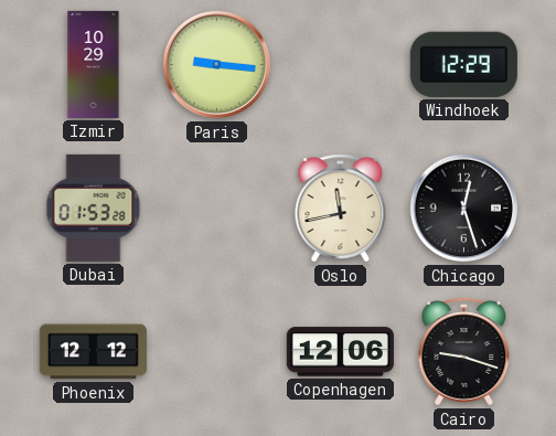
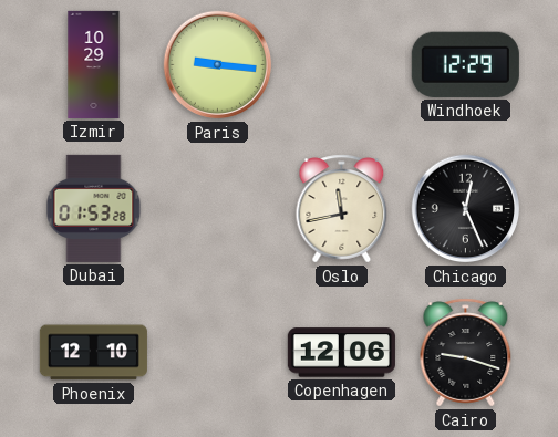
Chicago: 12:27 -> 12:26
Phoenix: 12:12 -> 12:10
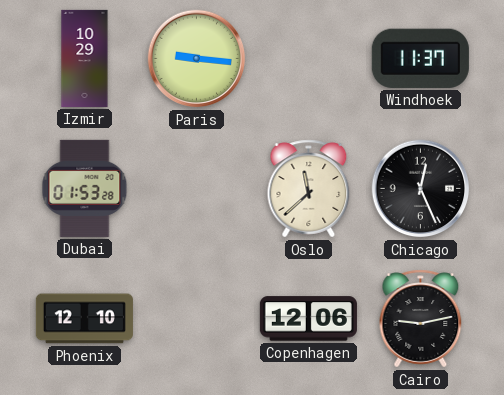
Windhoek: 12:29 -> 11:37
Oslo: 11:43 -> 11:38
Cairo: 9:18 -> 9:13
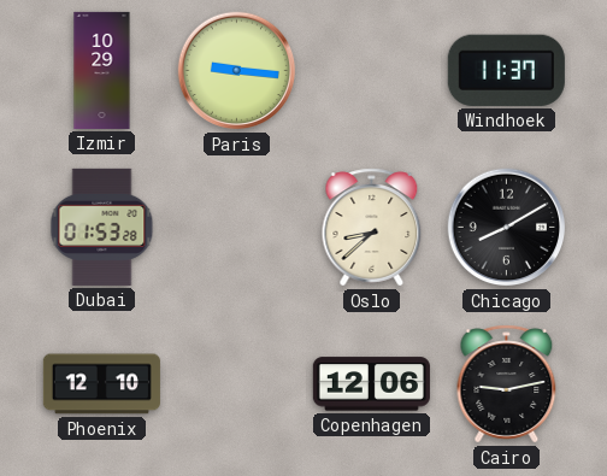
Oslo: 11:38 -> 8:38
Chicago: 12:26 -> 8:10
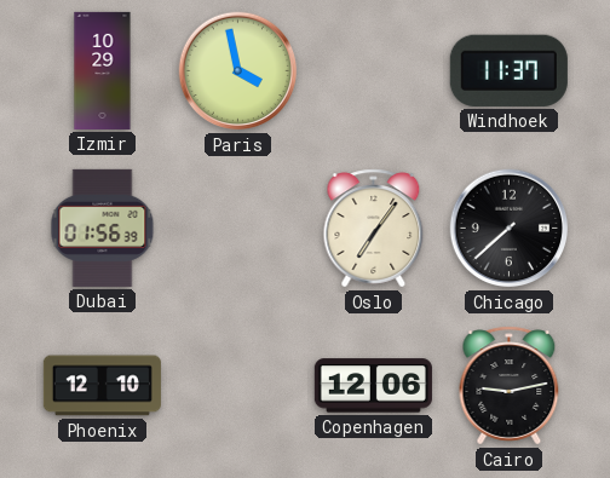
Paris: 9:16 -> 3:58
Dubai: 01:53 -> 01:56
Oslo: 8:38 -> 7:06
Chicago: 8:10 -> 7:38
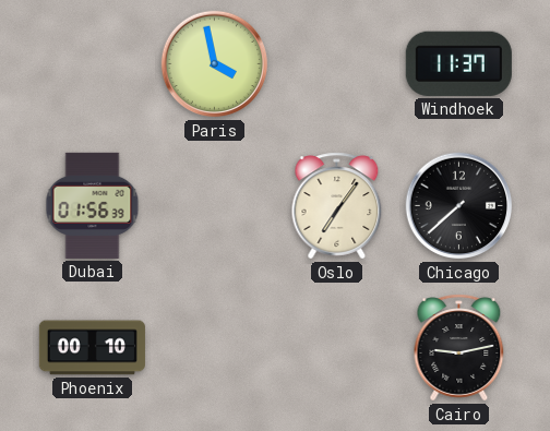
Izmir: 10:29 -> none
Phoenix: 12:10 -> 00:10
Copenhagen: 12:06 -> none
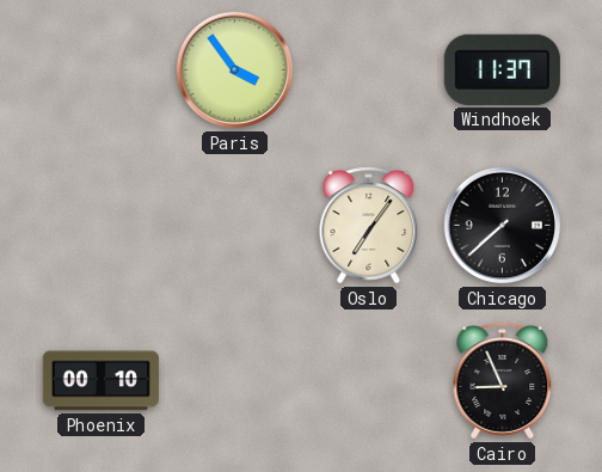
Paris: 3:58 -> 3:54
Dubai: 01:56 -> none
Cairo: 9:13 -> 8:56
